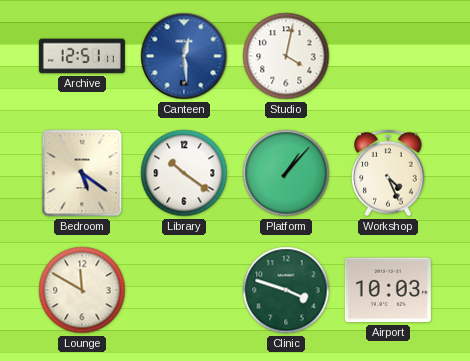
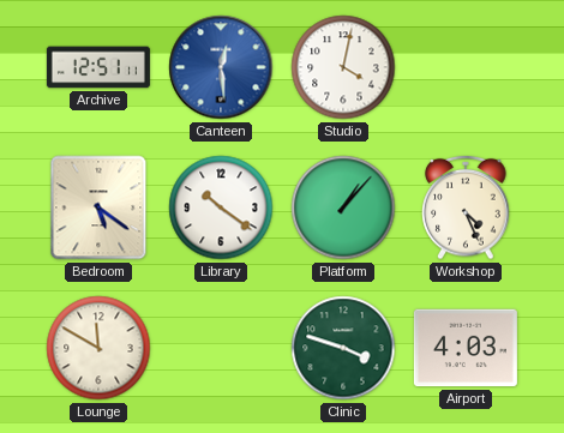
Airport: 10:03 -> 4:03
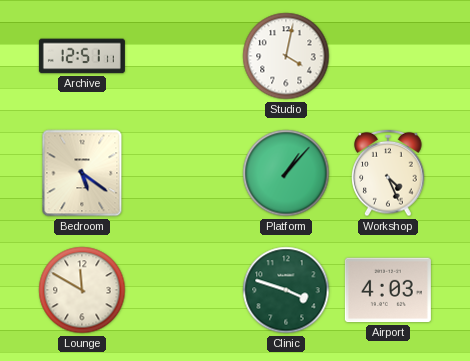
Canteen: 12:29 -> none
Library: 10:21 -> none
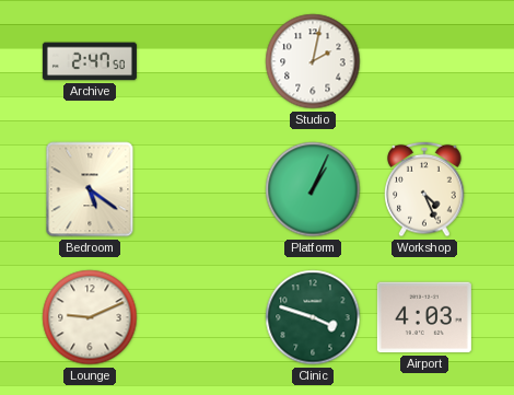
Archive: 12:51 -> 2:47
Studio: 4:02 -> 2:02
Platform: 1:07 -> 1:04
Lounge: 11:50 -> 9:11
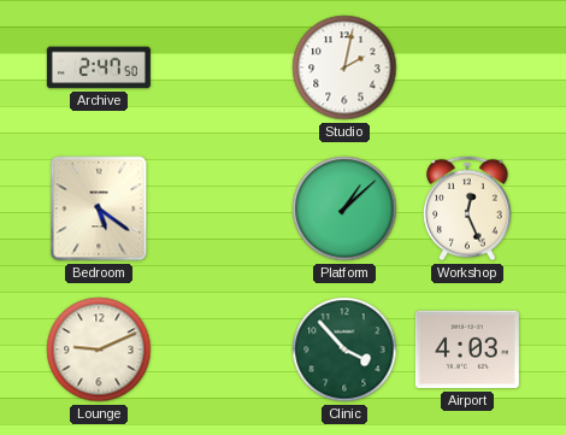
Platform: 1:04 -> 1:08
Workshop: 4:26 -> 12:26
Clinic: 3:48 -> 3:53
